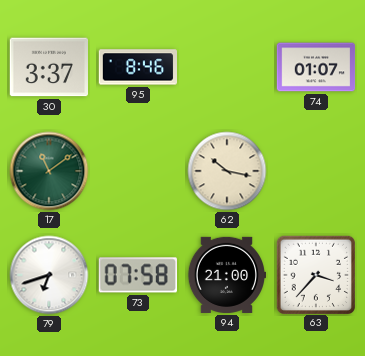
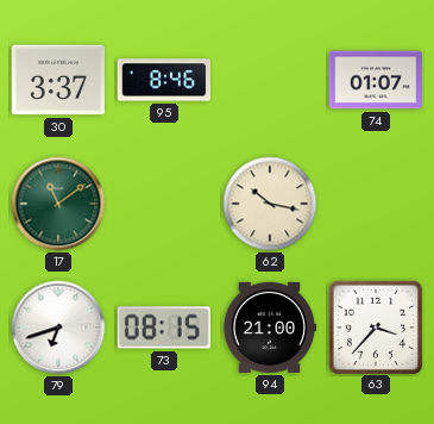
73: 07:58 -> 08:15
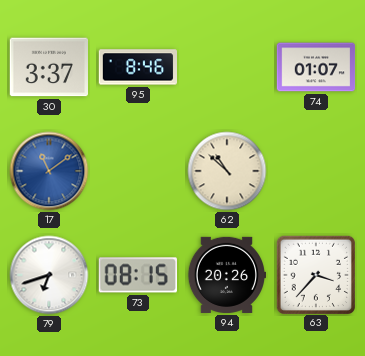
17 dial: green -> blue
62: 10:17 -> 10:52
94: 21:00 -> 20:26
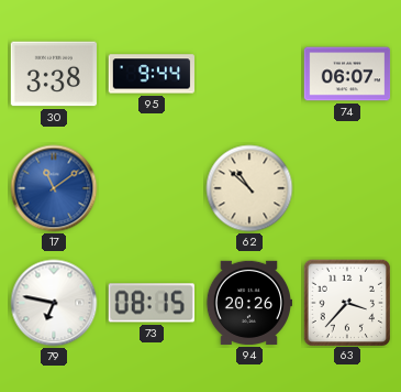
30: 3:37 -> 3:38
95: 8:46 -> 9:44
74: 01:07 -> 06:07
79: 6:42 -> 6:47
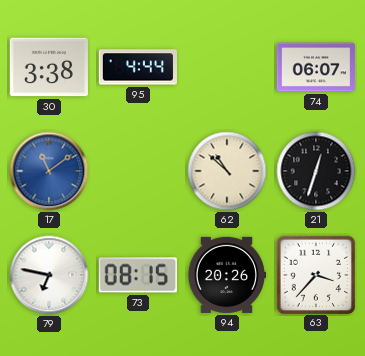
95: 9:44 -> 4:44
21: none -> 12:33
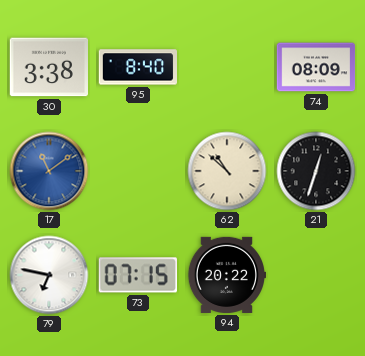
95: 4:44 -> 8:40
74: 06:07 -> 08:09
73: 08:15 -> 07:15
94: 20:26 -> 20:22
63: 3:37 -> none
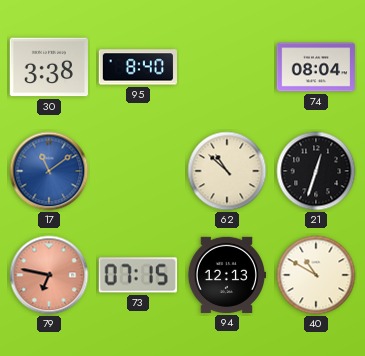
74: 08:09 -> 08:04
79 dial: white -> salmon
94: 20:22 -> 12:13
40: none -> 10:50
